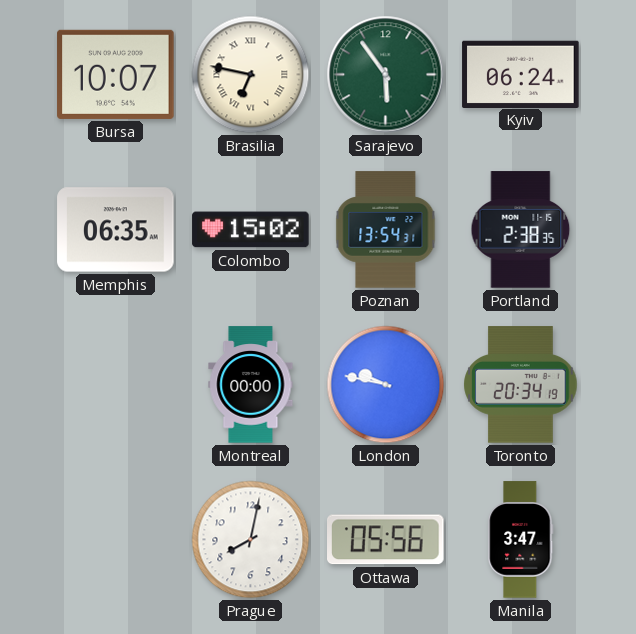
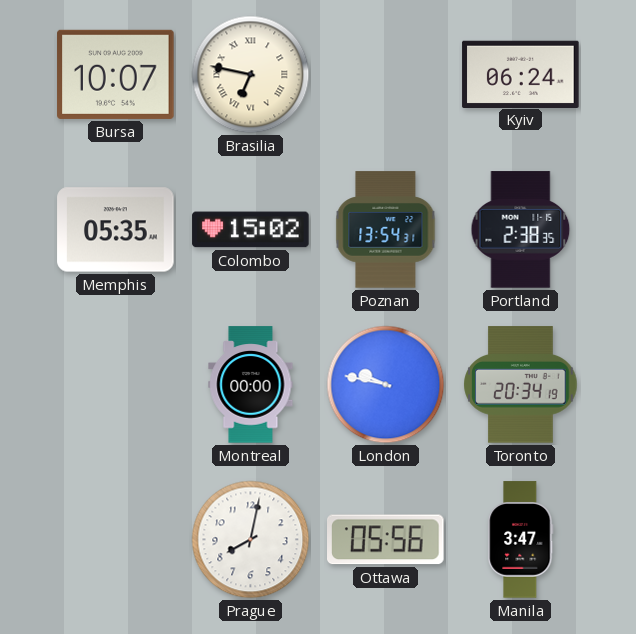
Sarajevo: 5:54 -> none
Memphis: 06:35 -> 05:35
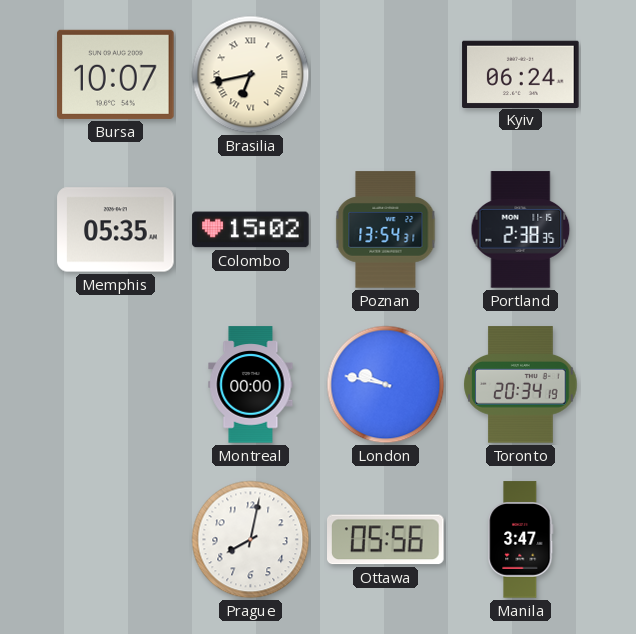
Brasilia: 6:47 -> 6:43
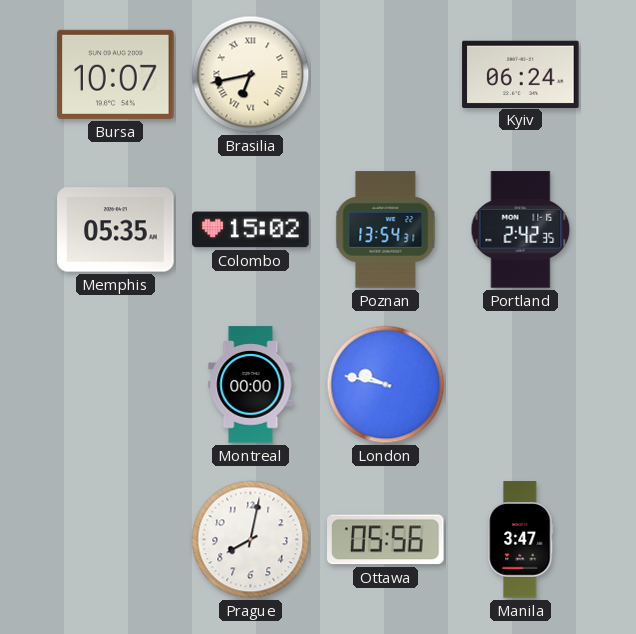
Portland: 2:38 -> 2:42
Toronto: 20:34 -> none
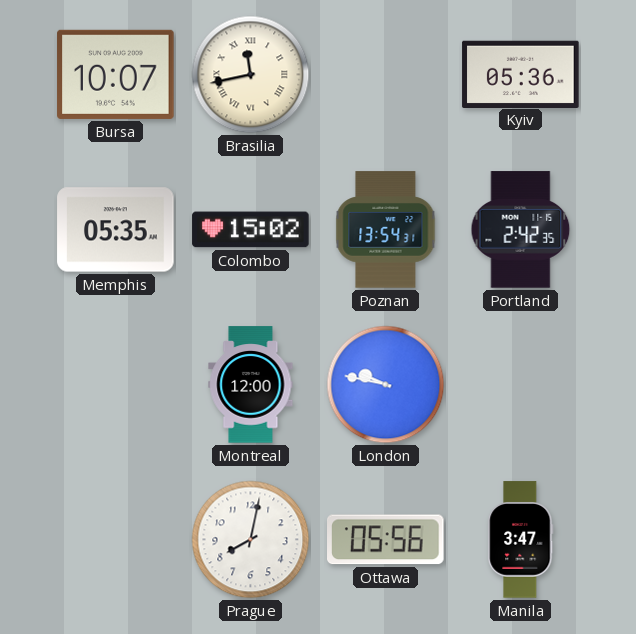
Brasilia: 6:43 -> 11:43
Kyiv: 06:24 -> 05:36
Montreal: 00:00 -> 12:00
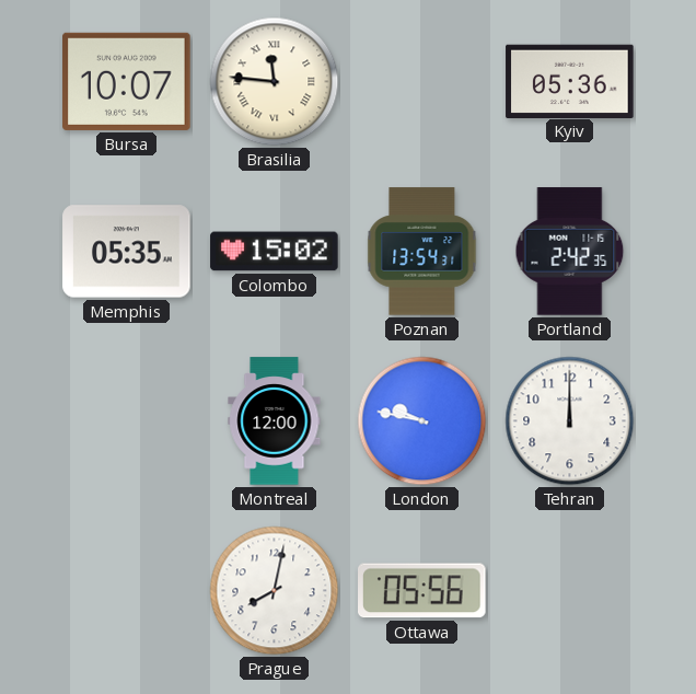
Brasilia: 11:43 -> 11:46
Tehran: none -> 12:00
Manila: 3:47 -> none
